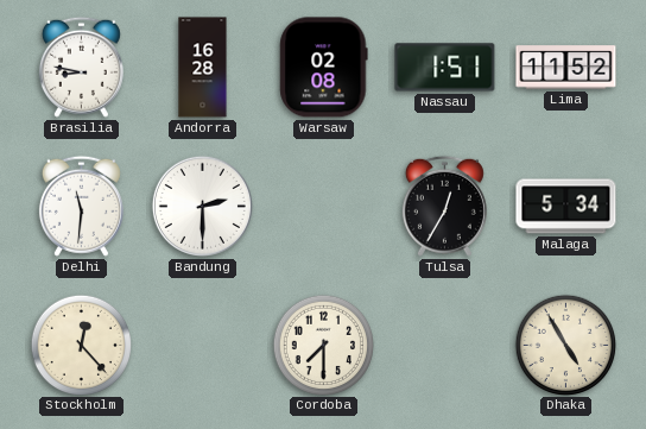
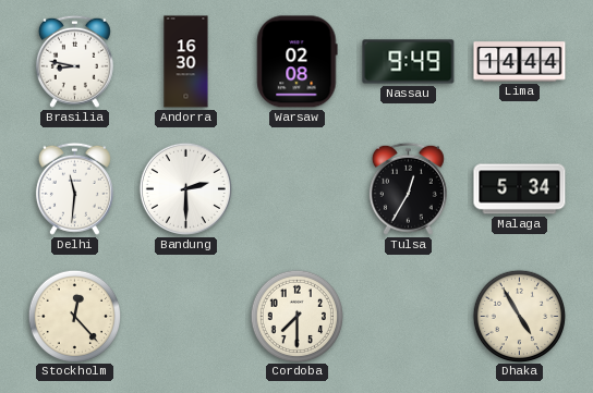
Andorra: 16:28 -> 16:30
Nassau: 1:51 -> 9:49
Lima: 11:52 -> 14:44
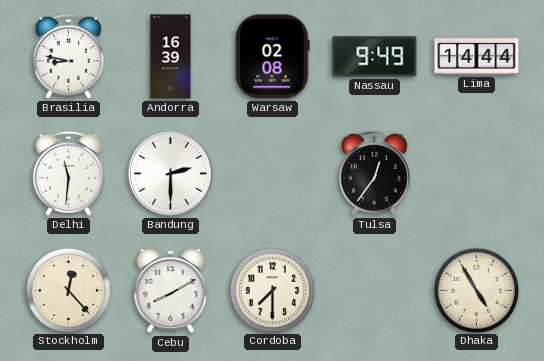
Andorra: 16:30 -> 16:39
Tulsa: 12:35 -> 12:36
Malaga: 5:34 -> none
Cebu: none -> 8:10
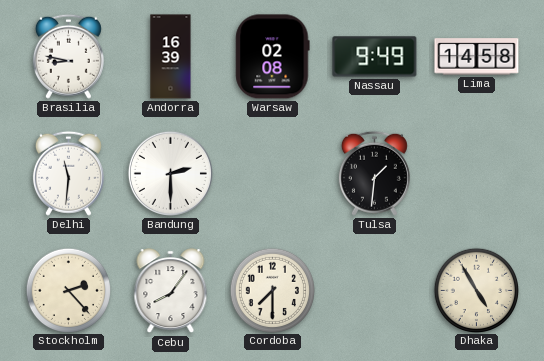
Lima: 14:44 -> 14:58
Tulsa: 12:36 -> 1:31
Stockholm: 12:23 -> 2:23
Cebu: 8:10 -> 8:06
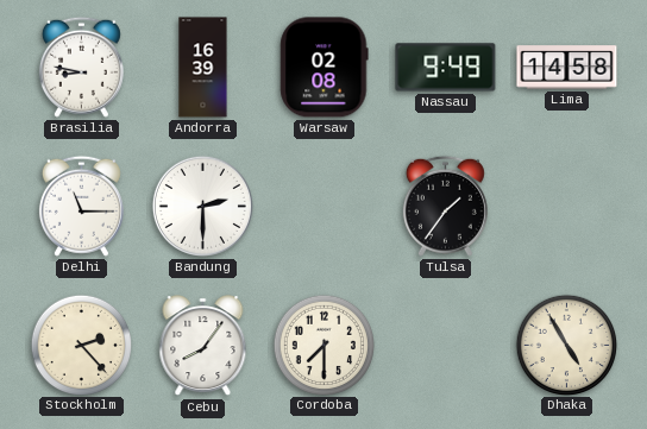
Delhi: 11:31 -> 11:15
Tulsa: 1:31 -> 1:36
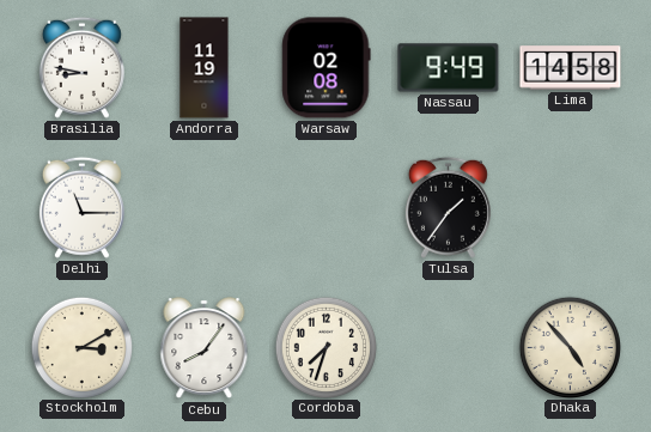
Andorra: 16:39 -> 11:19
Bandung: 2:30 -> none
Stockholm: 2:23 -> 3:10
Cordoba: 7:30 -> 7:33
Dhaka: 4:55 -> 4:53
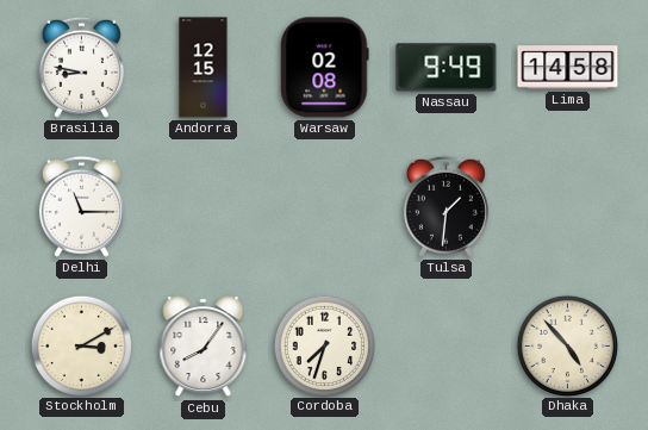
Andorra: 11:19 -> 12:15
Tulsa: 1:36 -> 1:31
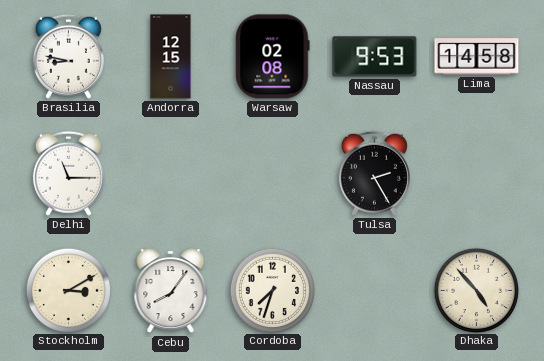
Nassau: 9:49 -> 9:53
Tulsa: 1:31 -> 2:25
